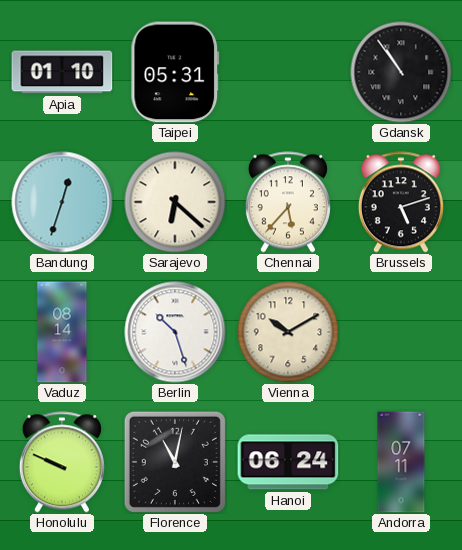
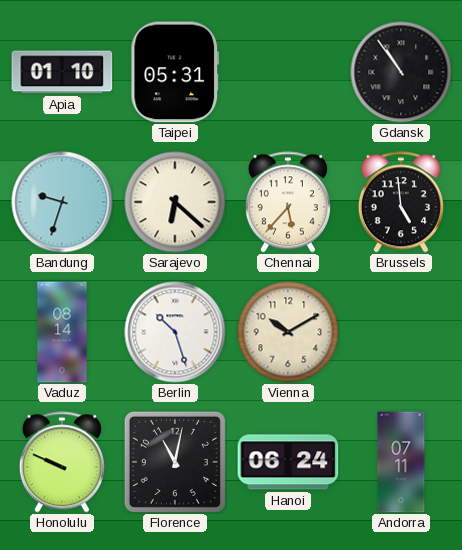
Bandung: 12:33 -> 9:33
Brussels: 5:12 -> 4:59
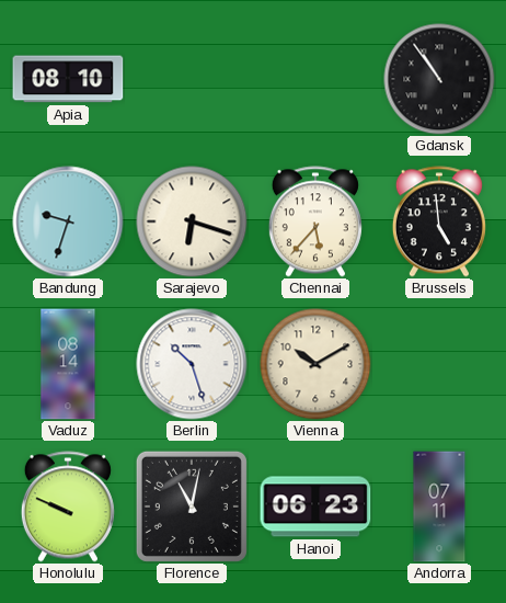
Apia: 01:10 -> 08:10
Taipei: 05:31 -> none
Sarajevo: 6:22 -> 6:18
Hanoi: 06:24 -> 06:23
